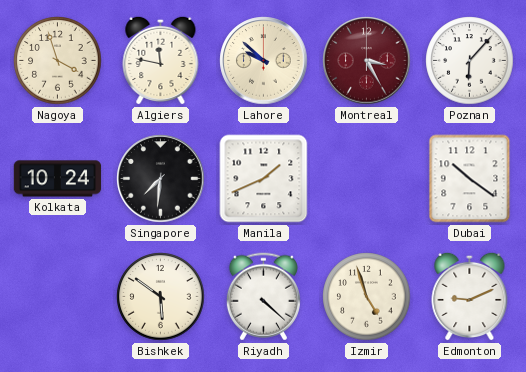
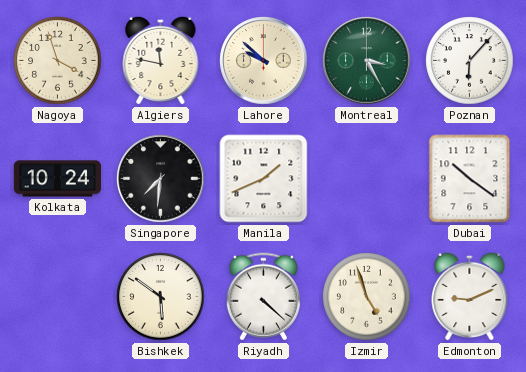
Montreal dial: burgundy -> green
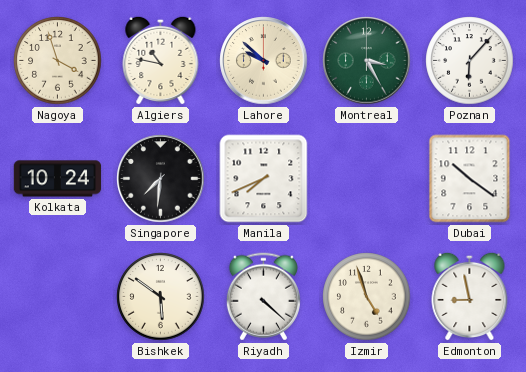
Algiers: 11:47 -> 10:47
Manila: 1:41 -> 7:41
Edmonton: 9:11 -> 8:58
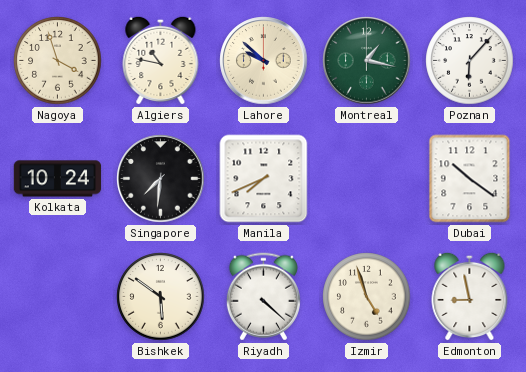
Montreal: 3:25 -> 1:17
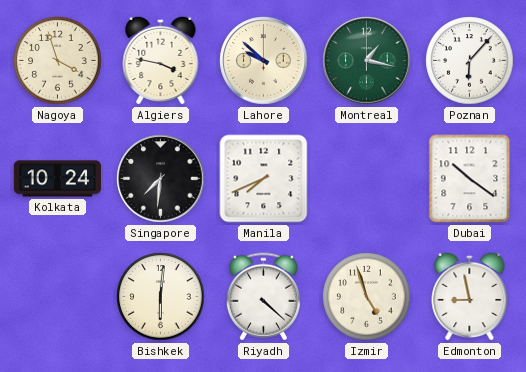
Algiers: 10:47 -> 3:47
Bishkek: 5:51 -> 6:01
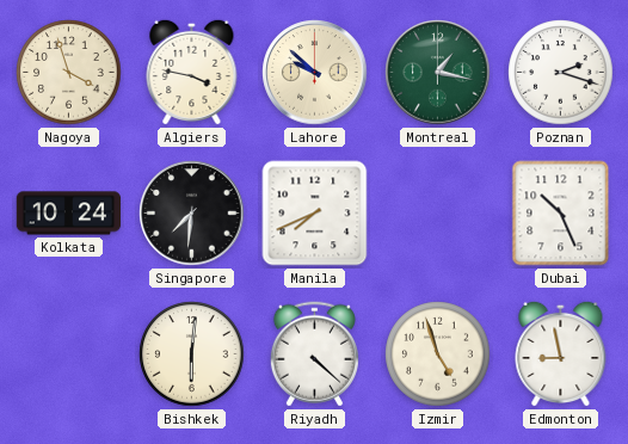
Poznan: 6:07 -> 2:18
Dubai: 10:21 -> 10:26
